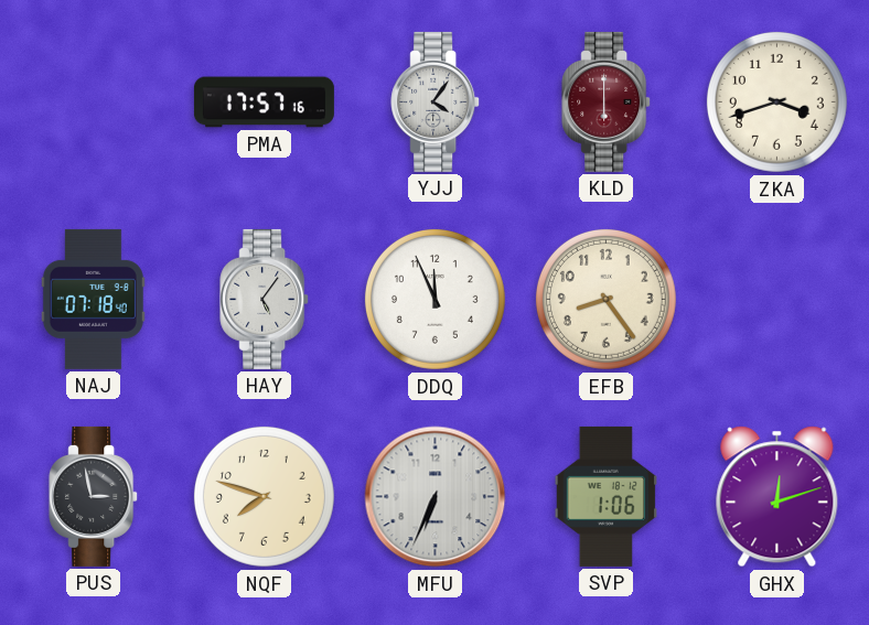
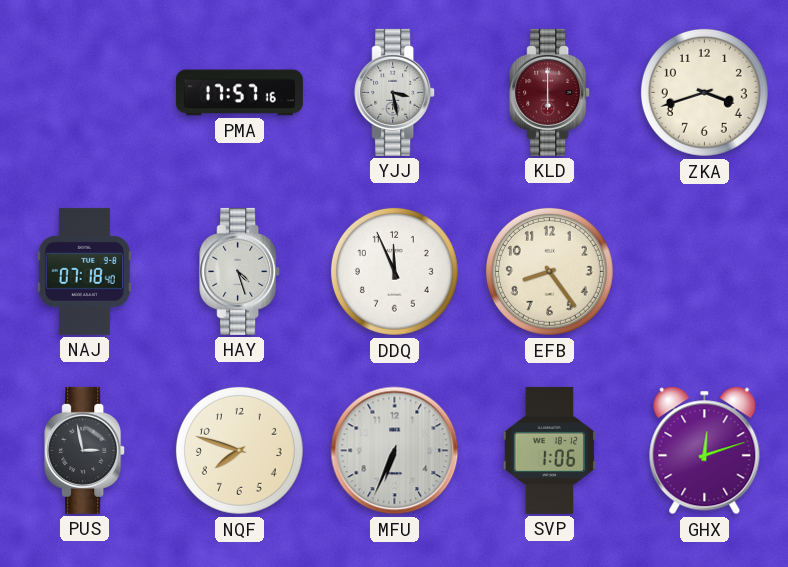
YJJ: 4:06 -> 3:28
HAY: 5:06 -> 4:27
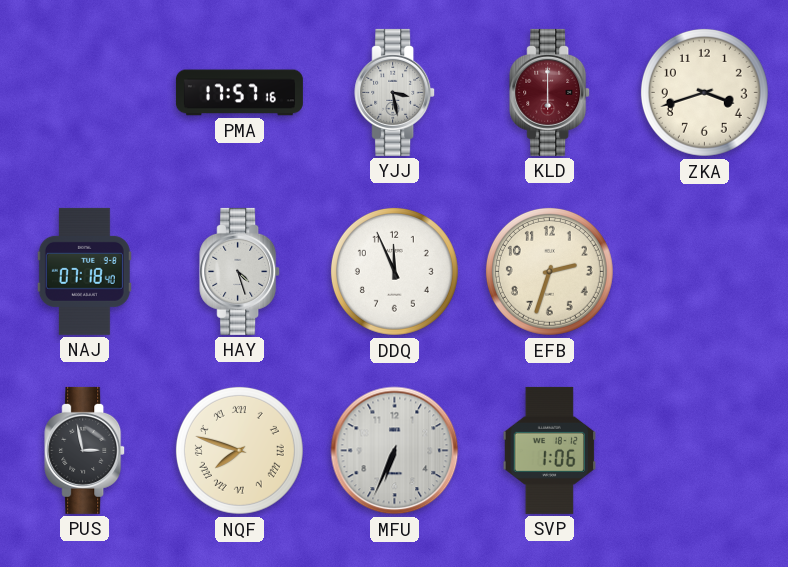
EFB: 8:24 -> 2:33
NQF numerals: Arabic -> Roman
GHX: 12:12 -> none
